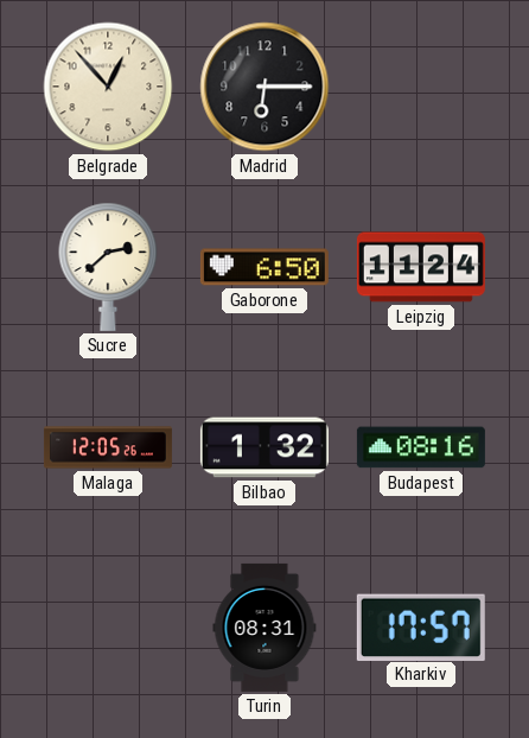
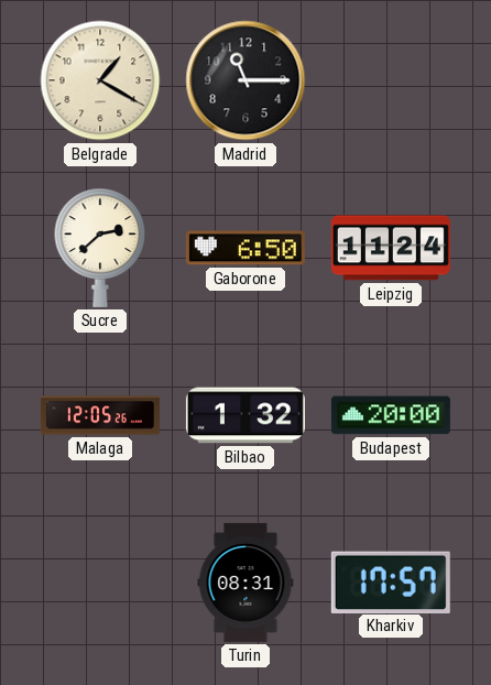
Belgrade: 12:53 -> 1:20
Madrid: 6:15 -> 11:15
Budapest: 08:16 -> 20:00
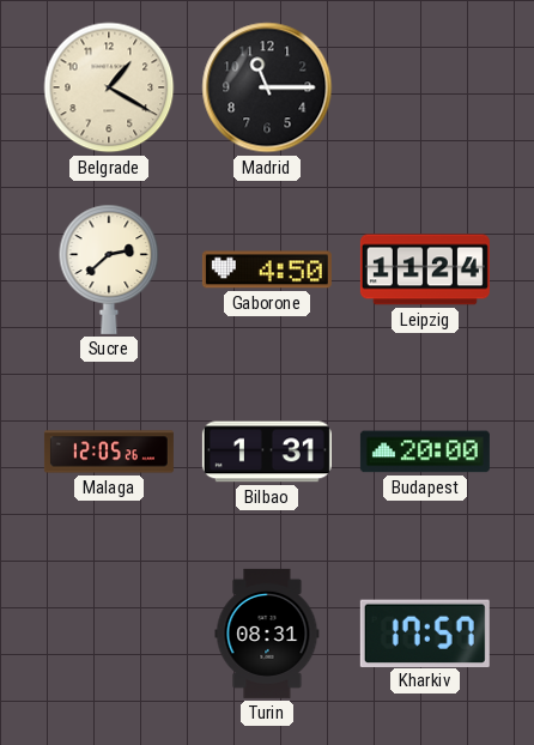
Gaborone: 6:50 -> 4:50
Bilbao: 1:32 -> 1:31
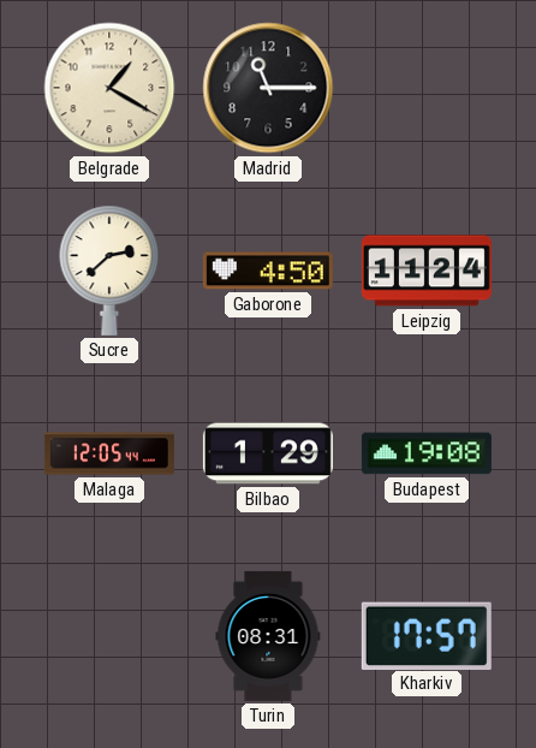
Malaga: 12:05:26 -> 12:05:44
Bilbao: 1:31 -> 1:29
Budapest: 20:00 -> 19:08
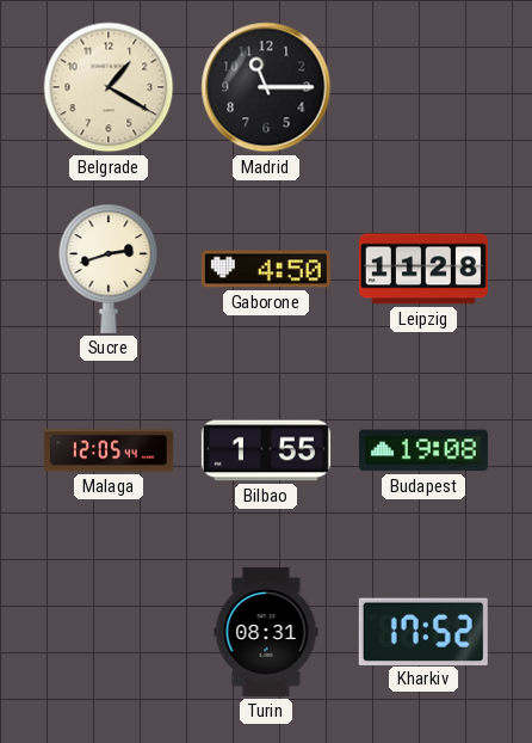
Sucre: 2:38 -> 2:42
Leipzig: 11:24 -> 11:28
Bilbao: 1:29 -> 1:55
Kharkiv: 17:57 -> 17:52
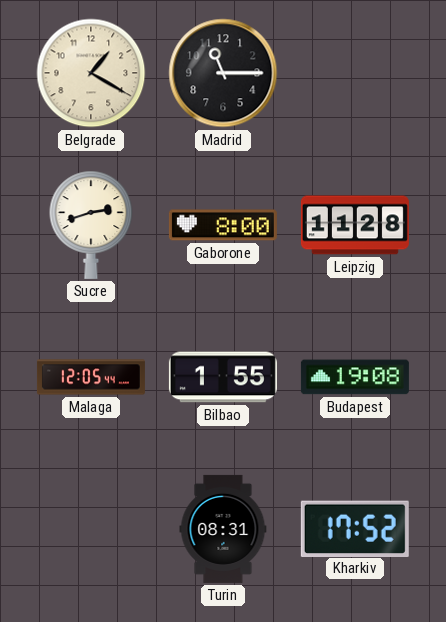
Gaborone: 4:50 -> 8:00
